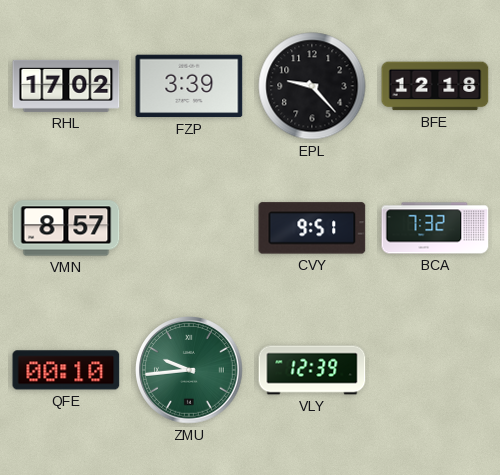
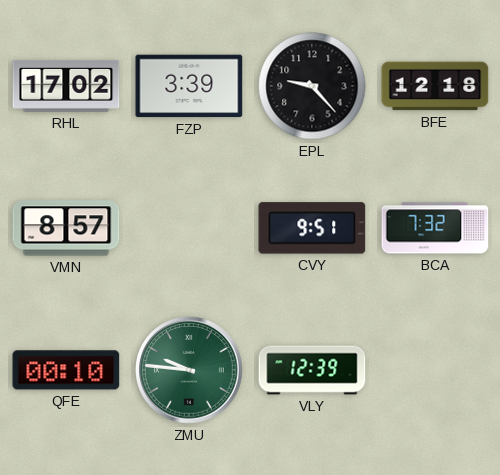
ZMU: 9:44 -> 9:46
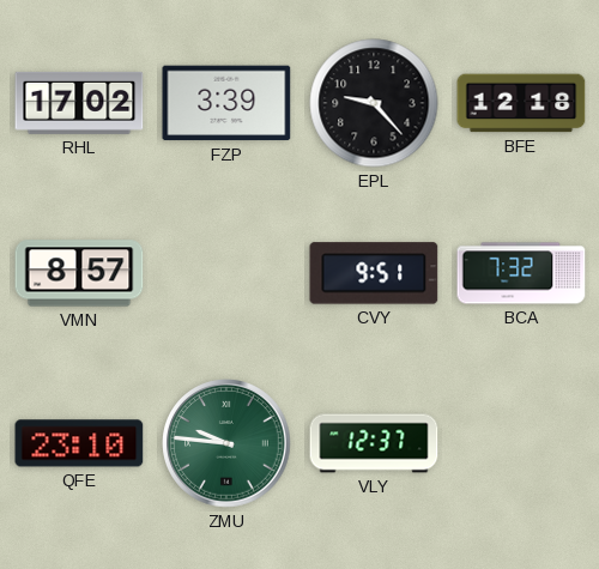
QFE: 00:10 -> 23:10
VLY: 12:39 -> 12:37
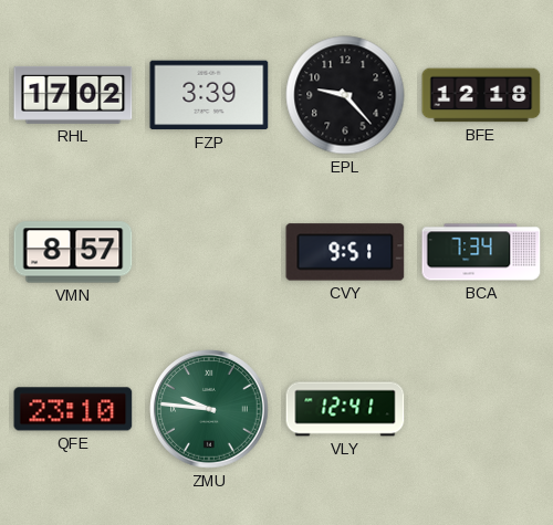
BCA: 7:32 -> 7:34
VLY: 12:37 -> 12:41
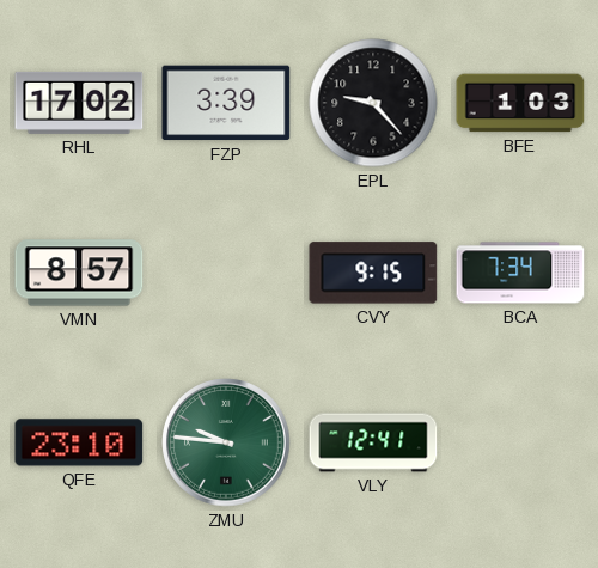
BFE: 12:18 -> 1:03
CVY: 9:51 -> 9:15
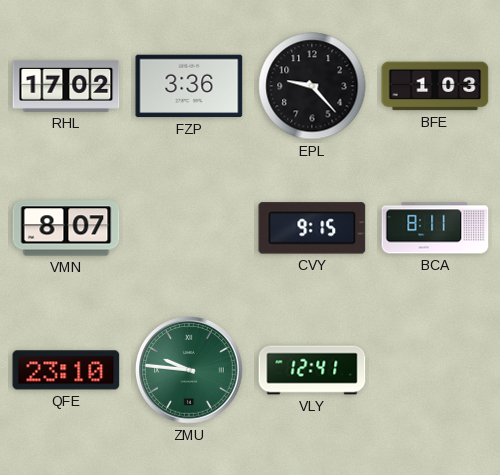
FZP: 3:39 -> 3:36
VMN: 8:57 -> 8:07
BCA: 7:34 -> 8:11
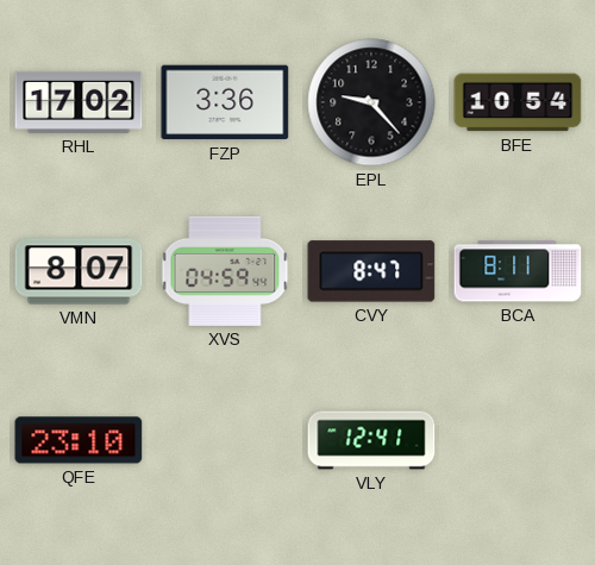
BFE: 1:03 -> 10:54
XVS: none -> 04:59
CVY: 9:15 -> 8:47
ZMU: 9:46 -> none
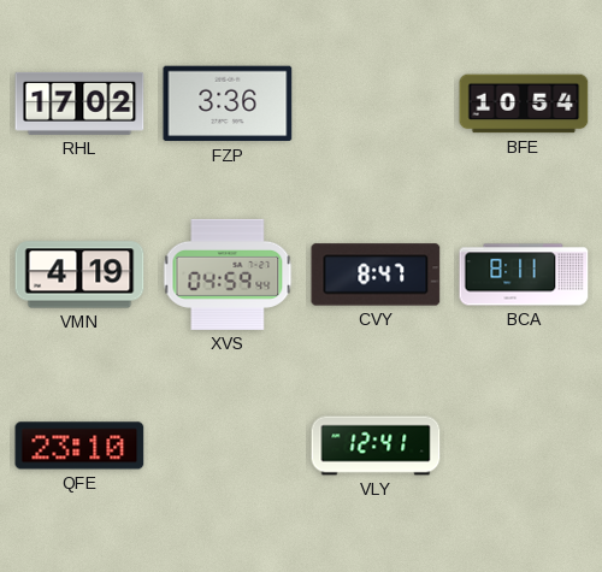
EPL: 9:23 -> none
VMN: 8:07 -> 4:19
